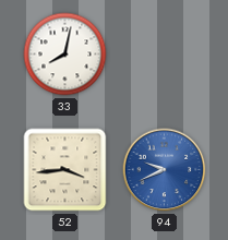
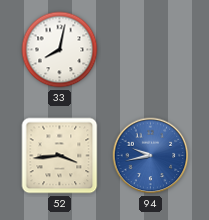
94: 9:41 -> 9:43
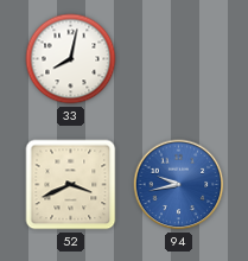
52: 3:44 -> 3:41
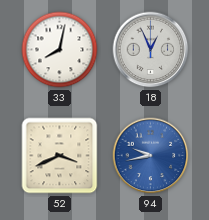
18: none -> 12:56
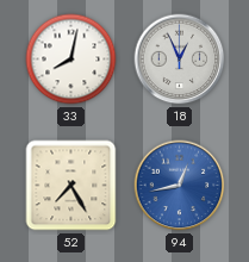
52: 3:41 -> 7:25
94: 9:43 -> 12:43
